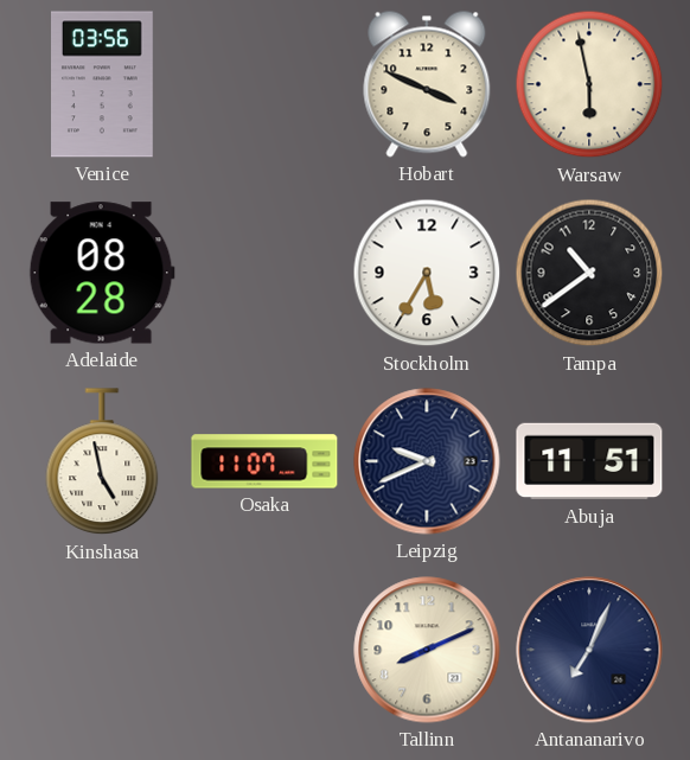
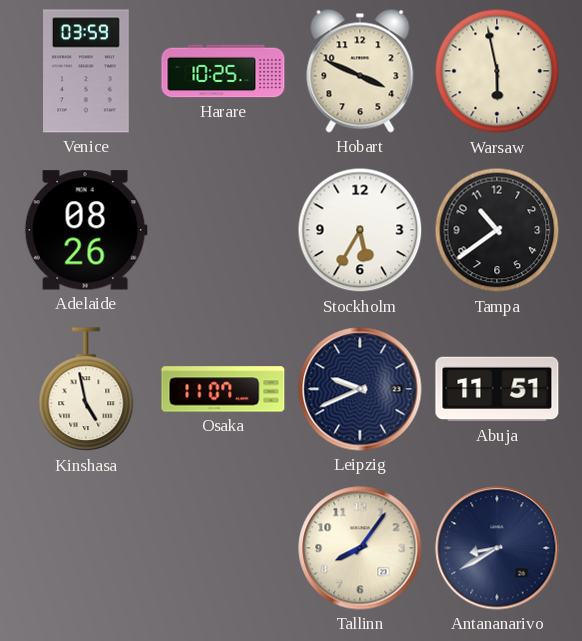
Venice: 03:56 -> 03:59
Harare: none -> 10:25
Adelaide: 08:28 -> 08:26
Tallinn: 8:11 -> 8:06
Antananarivo: 7:04 -> 8:40
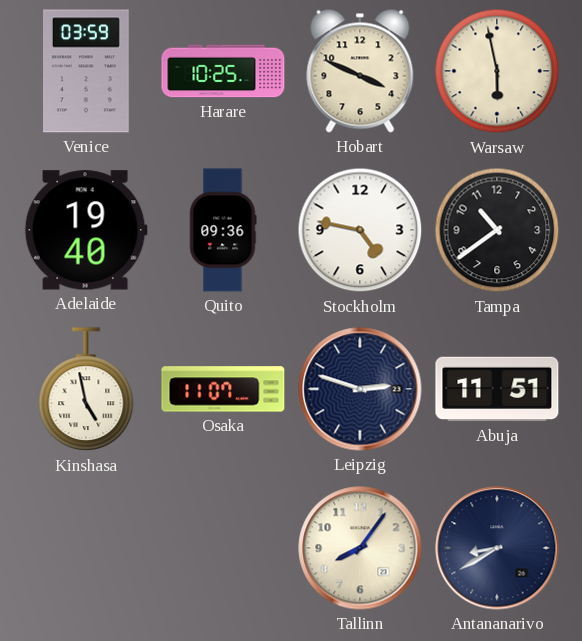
Adelaide: 08:26 -> 19:40
Quito: none -> 09:36
Stockholm: 5:35 -> 4:47
Leipzig: 9:41 -> 2:48
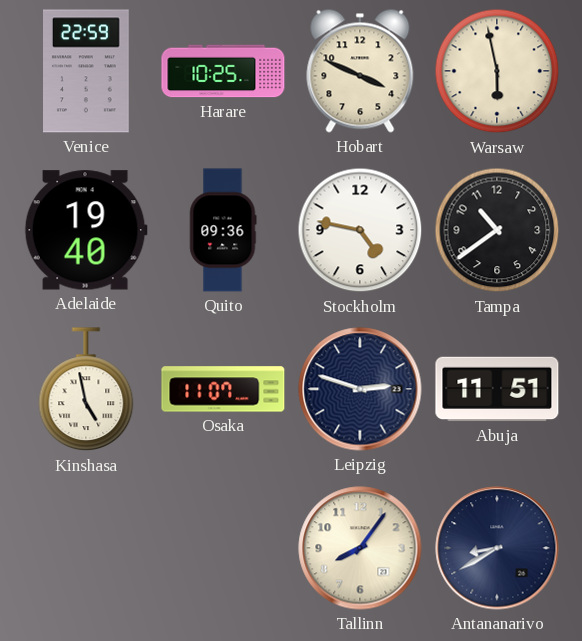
Venice: 03:59 -> 22:59
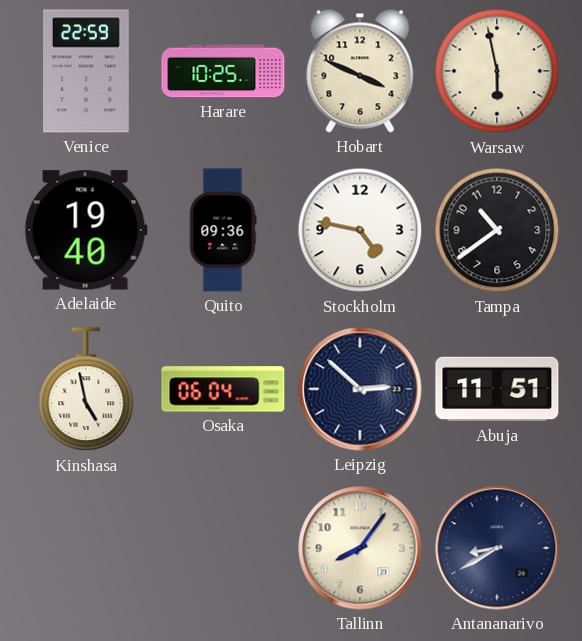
Osaka: 11:07 -> 06:04
Leipzig: 2:48 -> 2:52
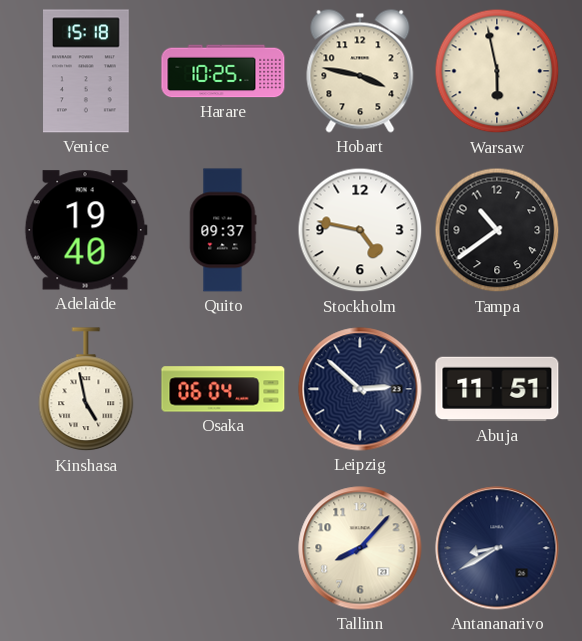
Venice: 22:59 -> 15:18
Hobart: 3:49 -> 3:47
Quito: 09:36 -> 09:37
Tallinn: 8:06 -> 8:07
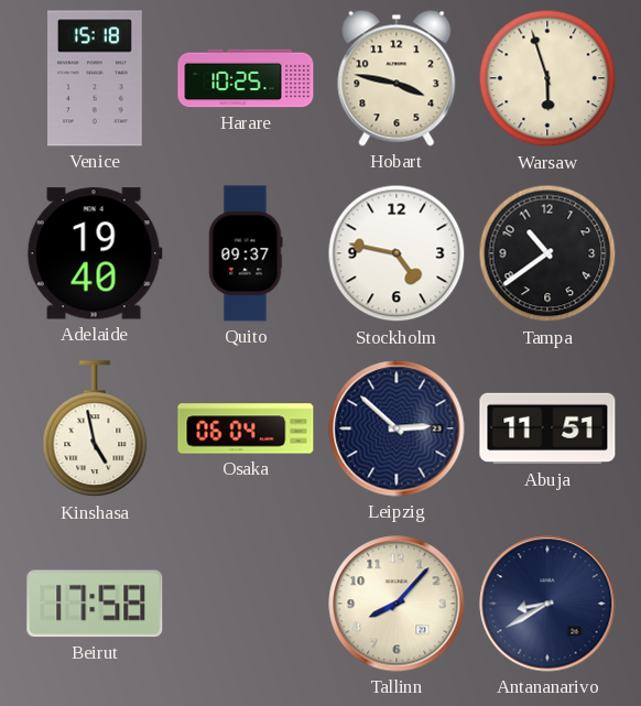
Warsaw: 5:58 -> 5:57
Beirut: none -> 17:58
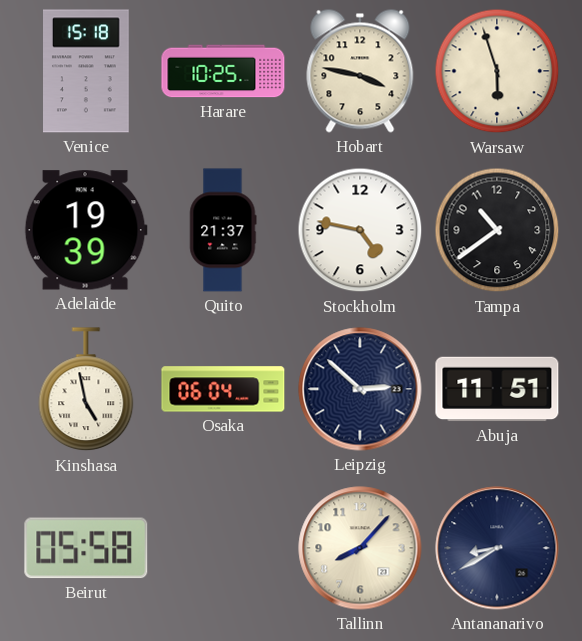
Adelaide: 19:40 -> 19:39
Quito: 09:37 -> 21:37
Beirut: 17:58 -> 05:58
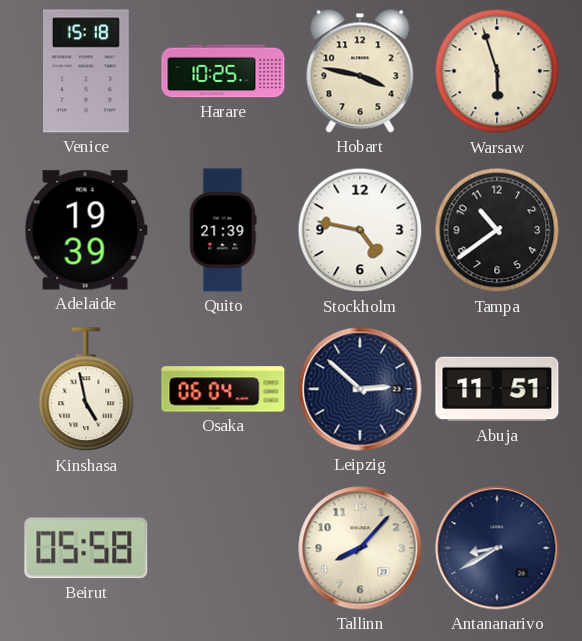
Quito: 21:37 -> 21:39
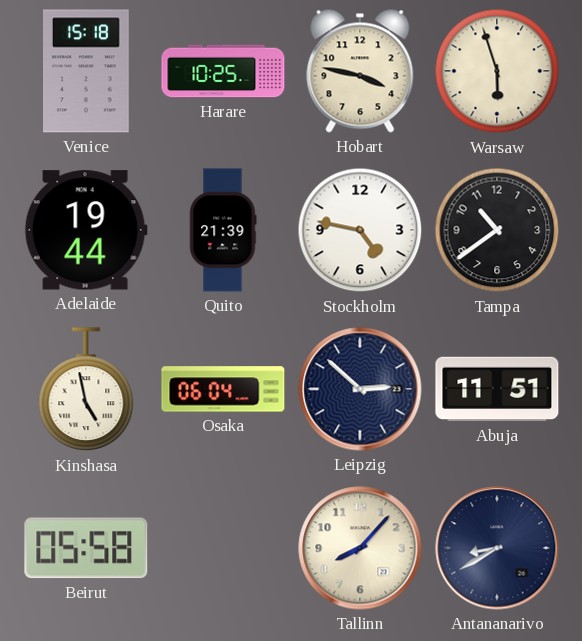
Adelaide: 19:39 -> 19:44
